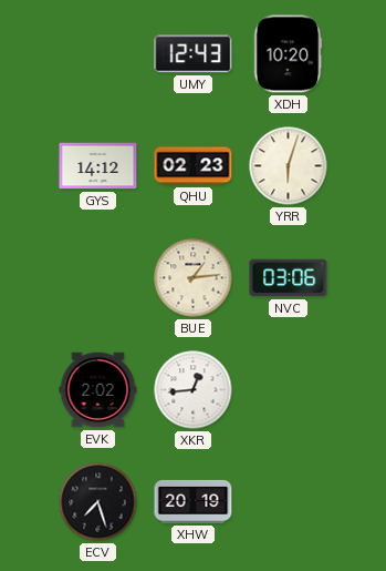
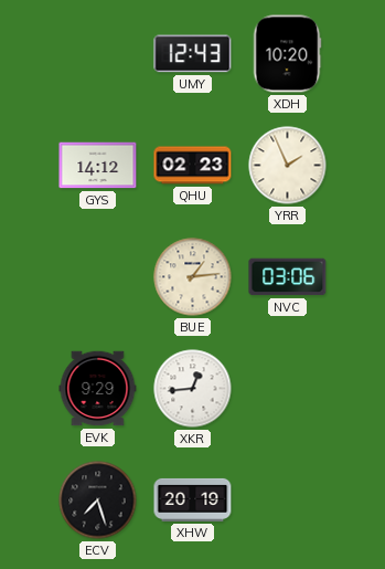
YRR: 6:03 -> 1:56
EVK: 2:02 -> 9:29
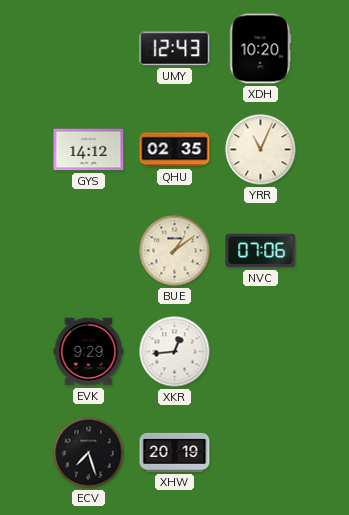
QHU: 02:23 -> 02:35
YRR: 1:56 -> 11:04
BUE: 1:14 -> 1:09
NVC: 03:06 -> 07:06
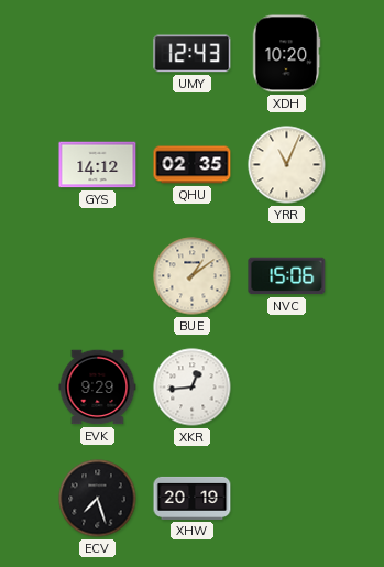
NVC: 07:06 -> 15:06
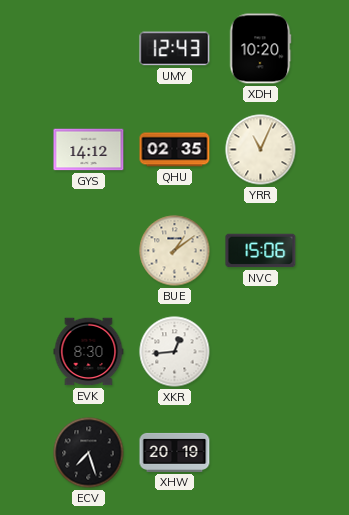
EVK: 9:29 -> 8:30
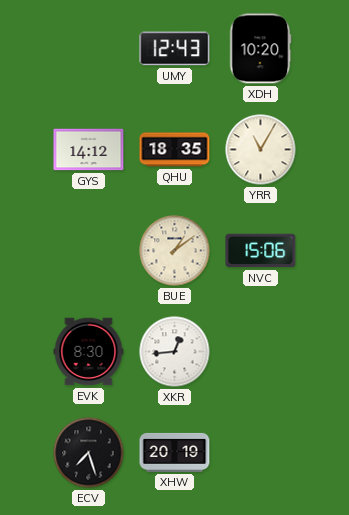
QHU: 02:35 -> 18:35
YRR: 11:04 -> 11:05
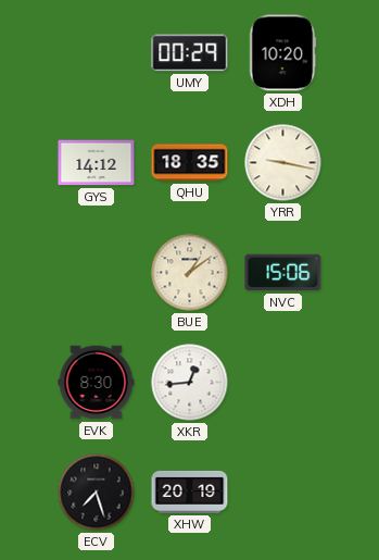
UMY: 12:43 -> 00:29
YRR: 11:05 -> 9:17
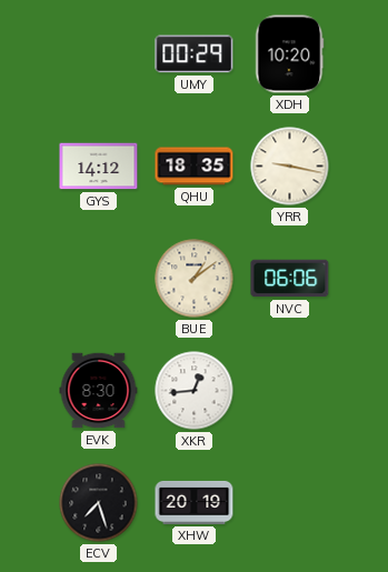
NVC: 15:06 -> 06:06
